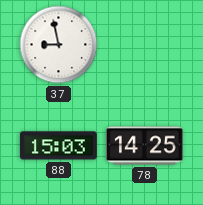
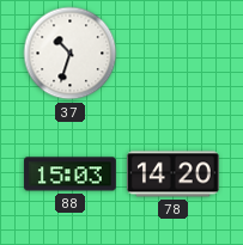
37: 8:58 -> 10:33
78: 14:25 -> 14:20
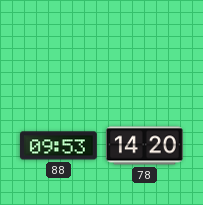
37: 10:33 -> none
88: 15:03 -> 09:53
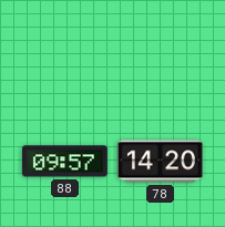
88: 09:53 -> 09:57
